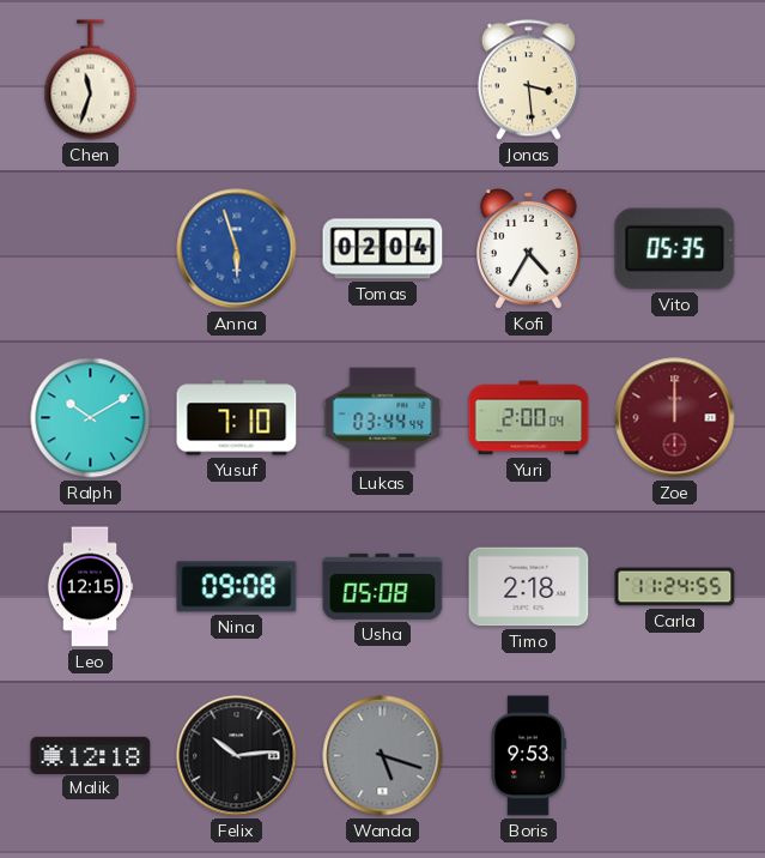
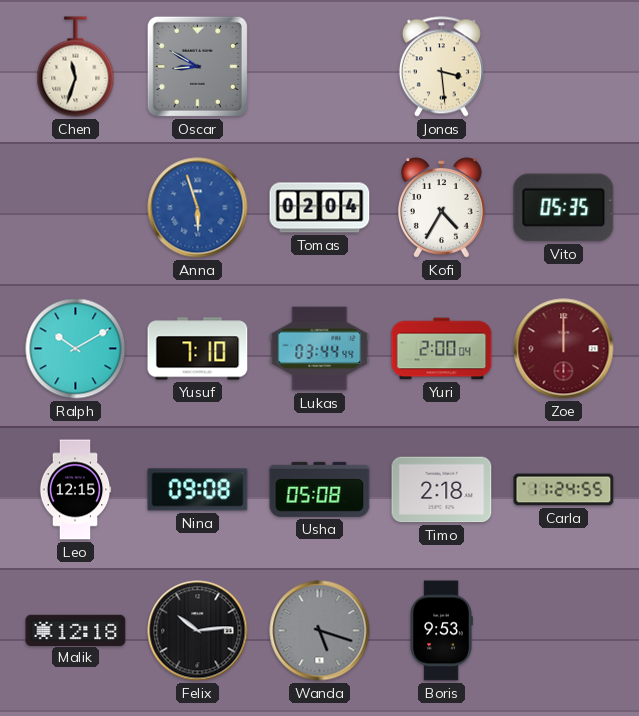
Oscar: none -> 8:50
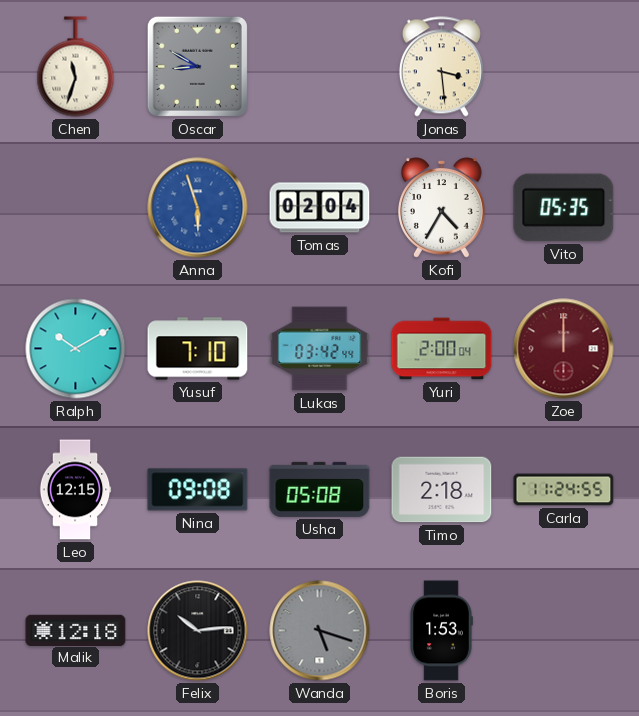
Lukas: 03:44 -> 03:42
Boris: 9:53 -> 1:53
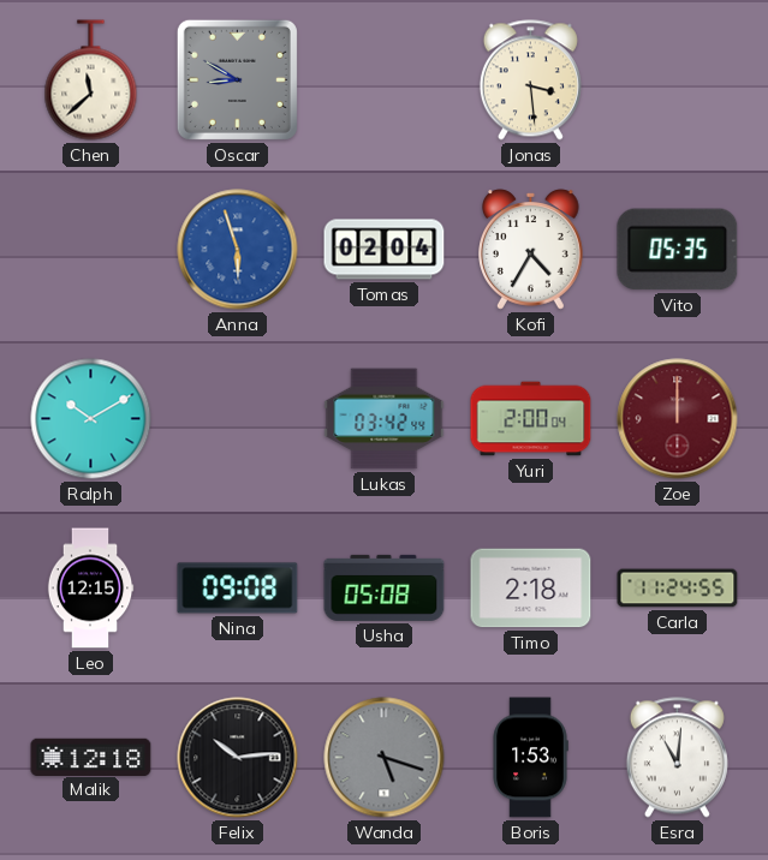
Chen: 11:33 -> 11:38
Yusuf: 7:10 -> none
Esra: none -> 11:01
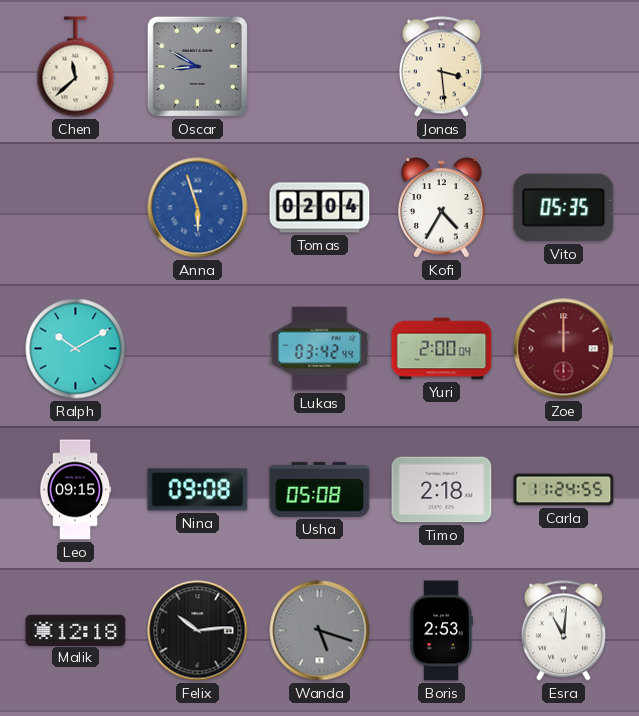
Leo: 12:15 -> 09:15
Boris: 1:53 -> 2:53
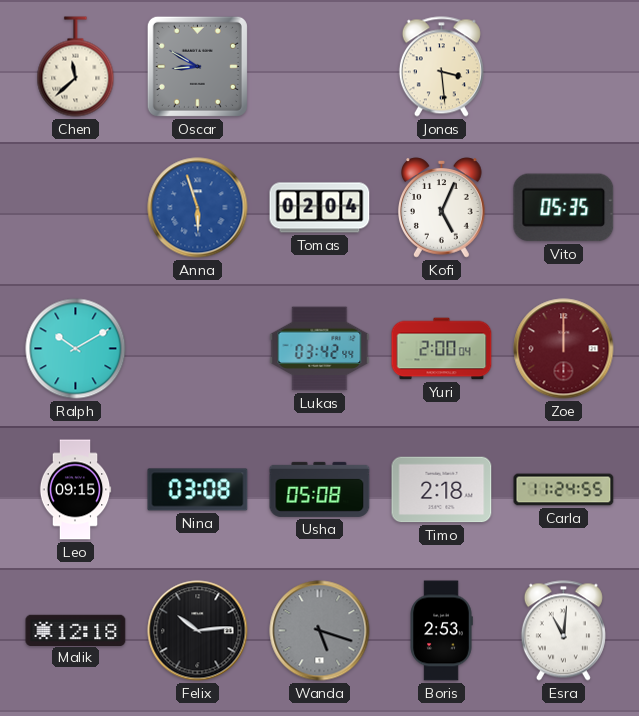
Kofi: 4:35 -> 5:04
Nina: 09:08 -> 03:08
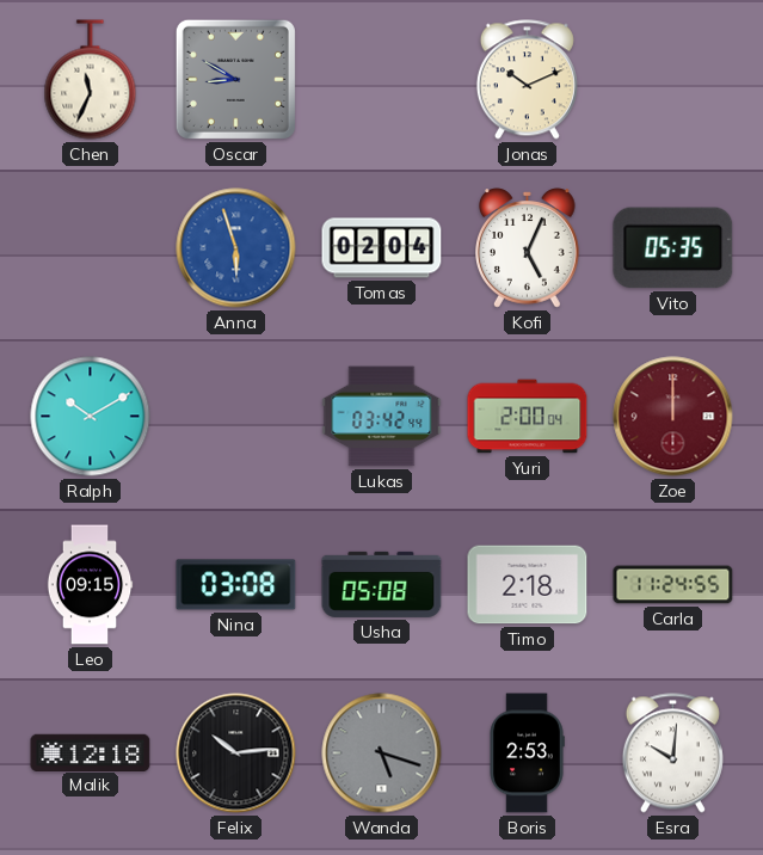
Chen: 11:38 -> 11:34
Jonas: 3:29 -> 10:11
Esra: 11:01 -> 10:01
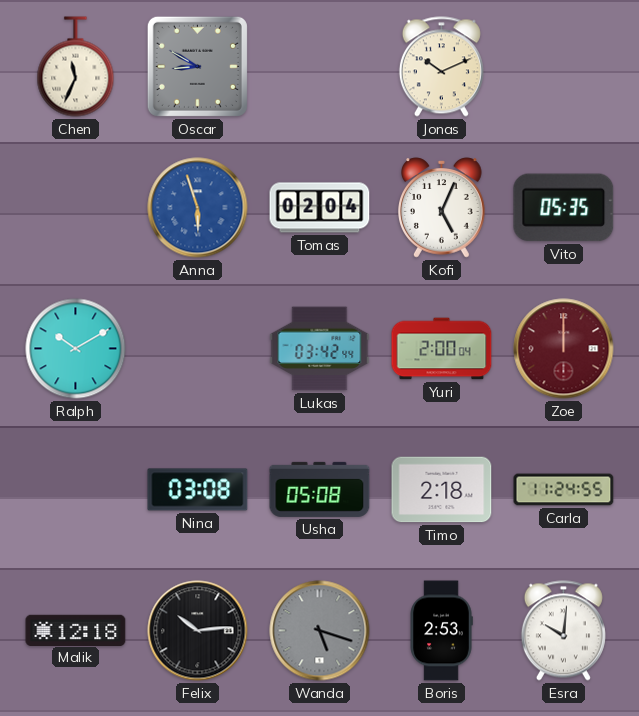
Leo: 09:15 -> none
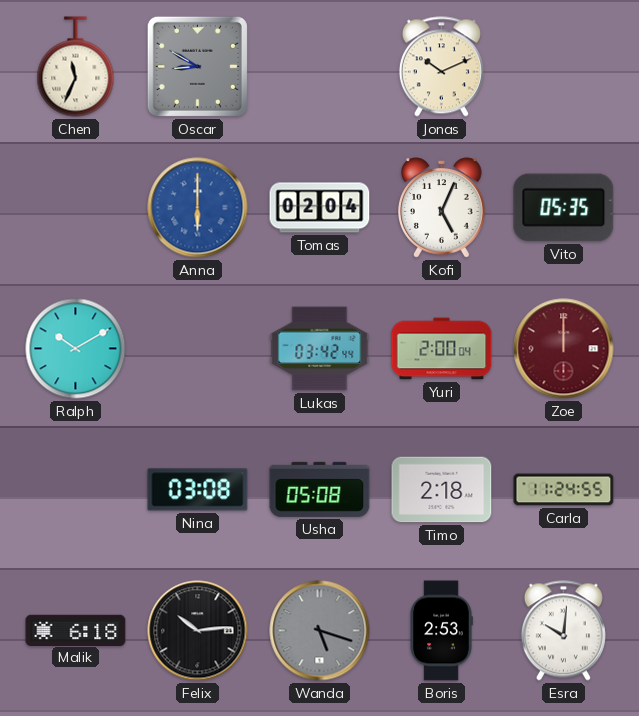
Anna: 5:57 -> 6:00
Malik: 12:18 -> 6:18
